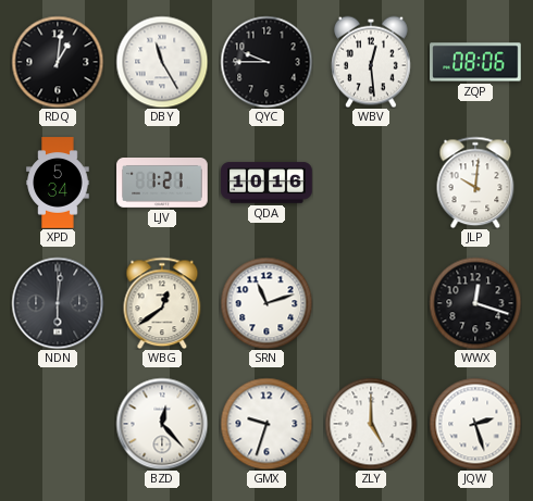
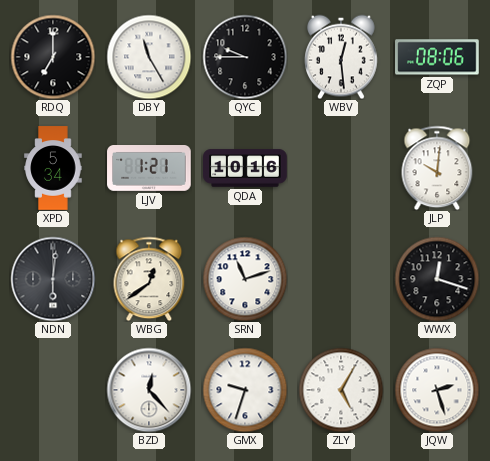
RDQ: 1:01 -> 7:00
ZLY: 5:00 -> 5:05
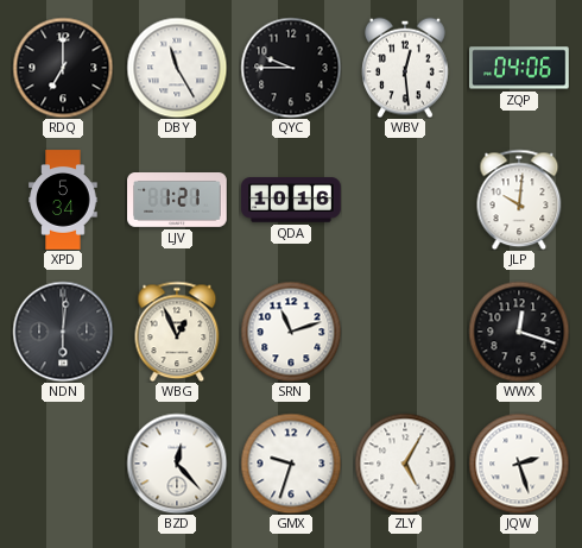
ZQP: 08:06 -> 04:06
WBG: 12:39 -> 12:56
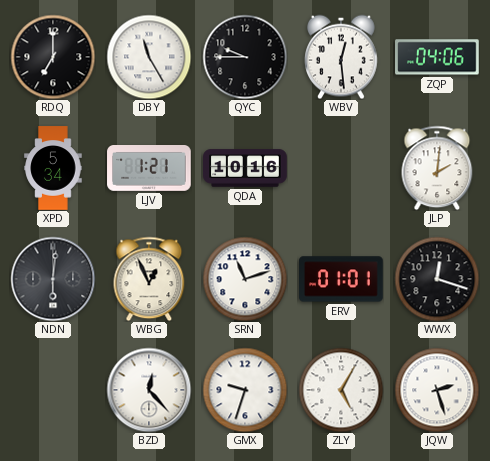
JLP: 10:01 -> 2:01
ERV: none -> 01:01
